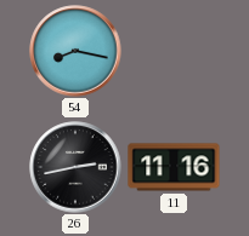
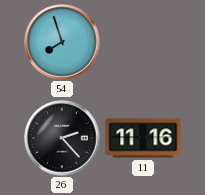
54: 8:17 -> 7:57
26: 2:43 -> 2:23
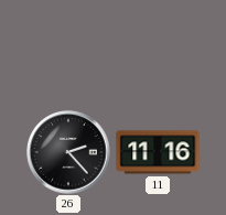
54: 7:57 -> none
